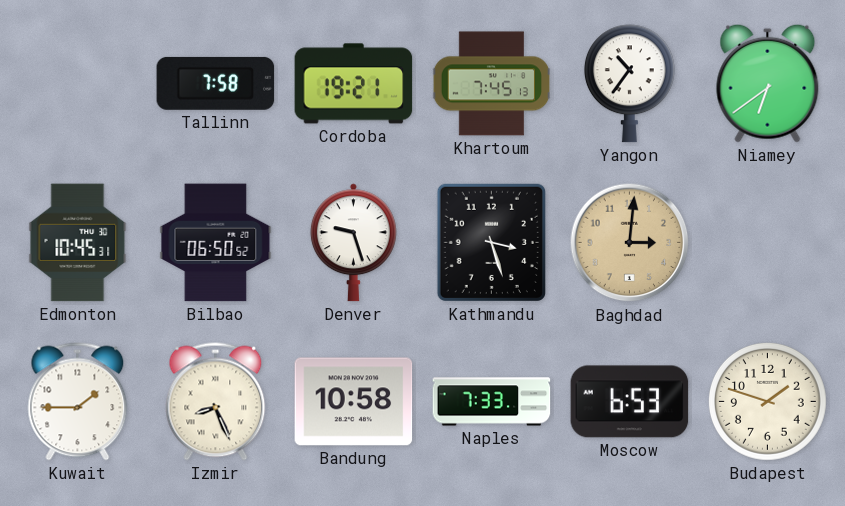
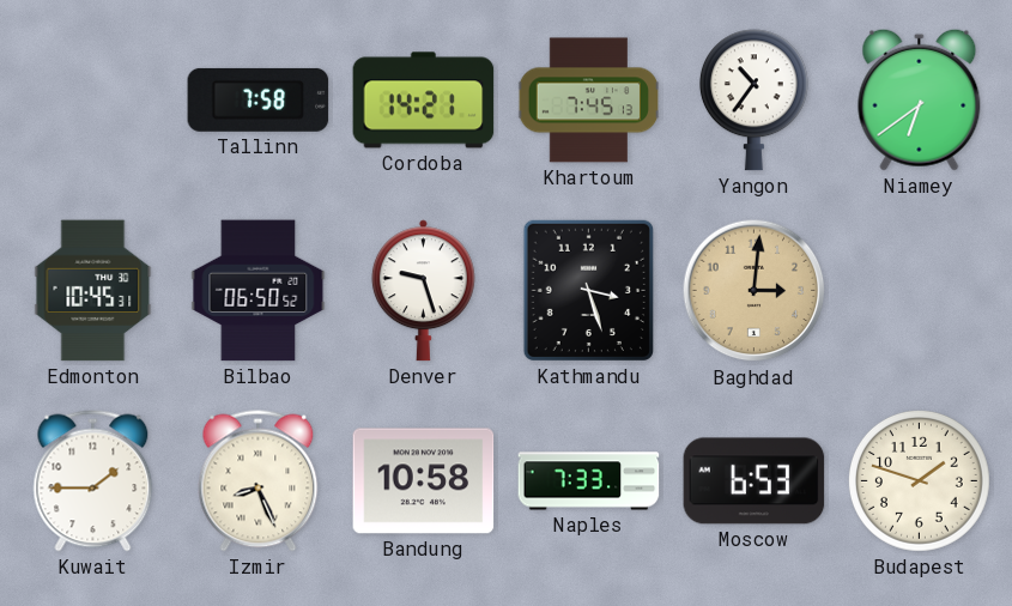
Cordoba: 19:21 -> 14:21
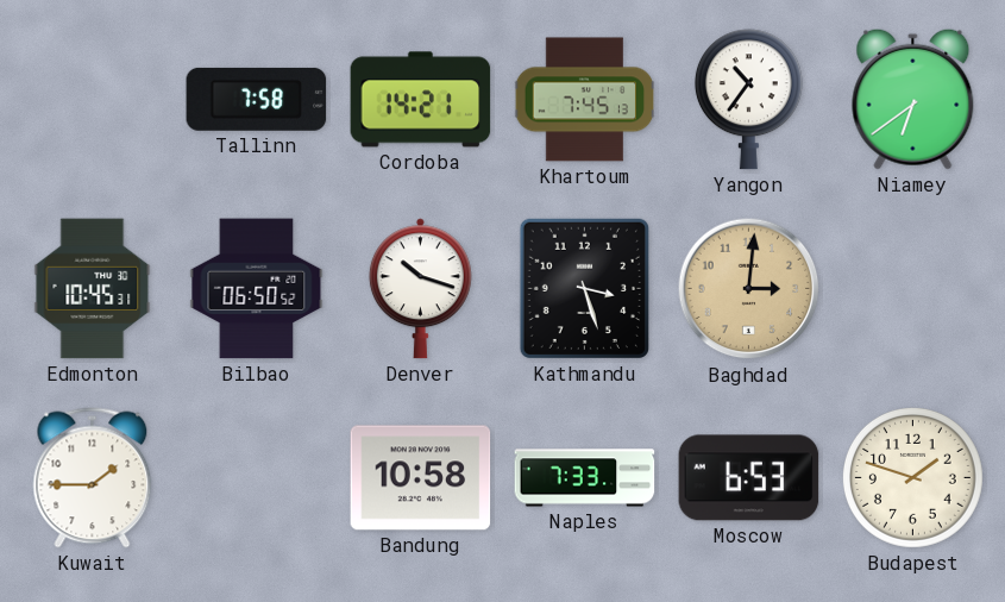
Denver: 9:27 -> 10:18
Izmir: 8:26 -> none
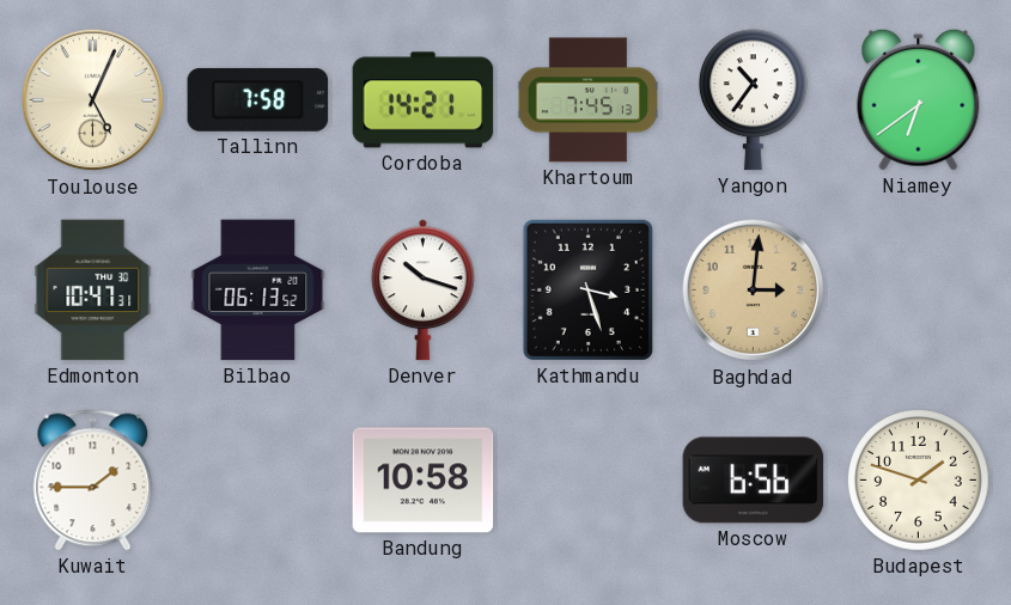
Toulouse: none -> 5:04
Edmonton: 10:45 -> 10:47
Bilbao: 06:50 -> 06:13
Naples: 7:33 -> none
Moscow: 6:53 -> 6:56
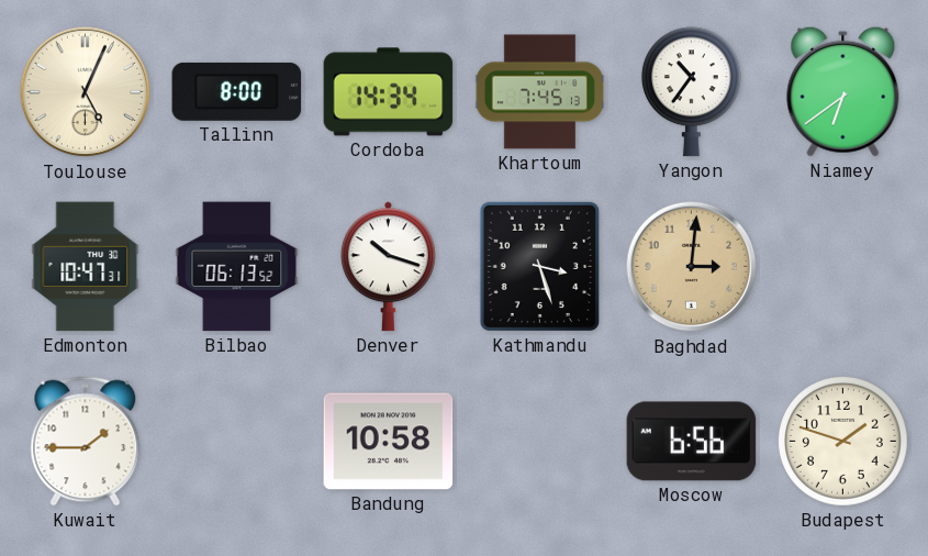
Tallinn: 7:58 -> 8:00
Cordoba: 14:21 -> 14:34
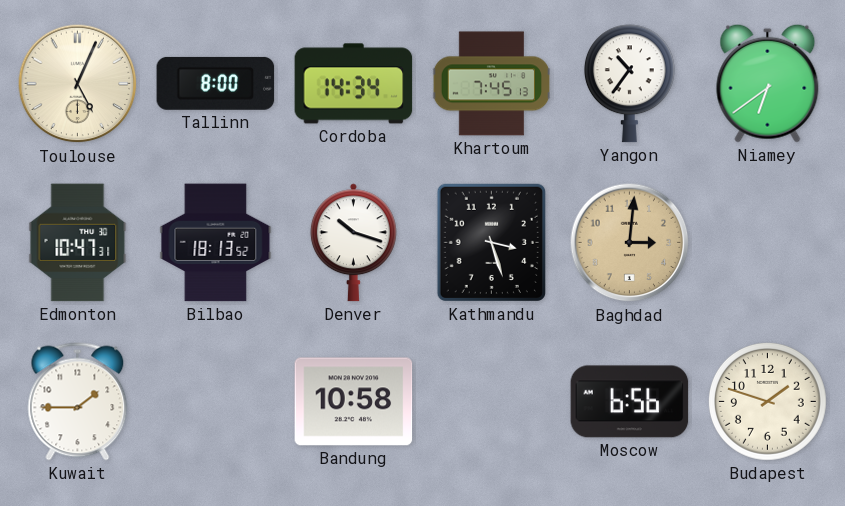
Bilbao: 06:13 -> 18:13
